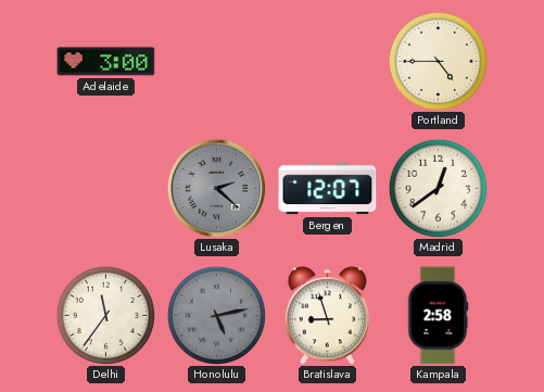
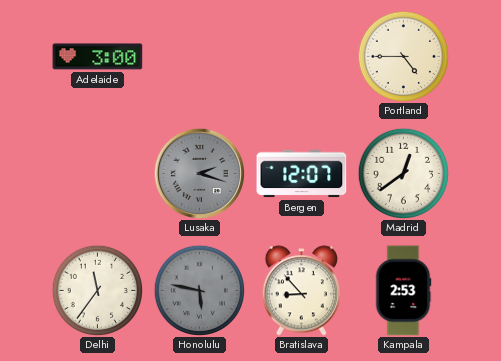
Lusaka: 2:22 -> 2:18
Honolulu: 5:13 -> 5:47
Bratislava: 8:57 -> 8:53
Kampala: 2:58 -> 2:53
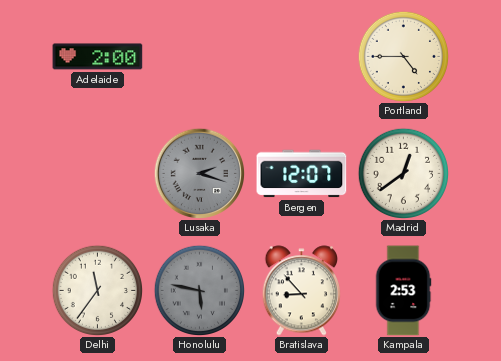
Adelaide: 3:00 -> 2:00
